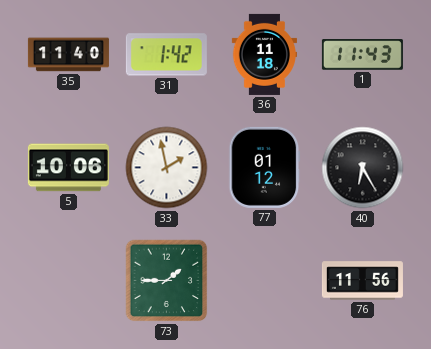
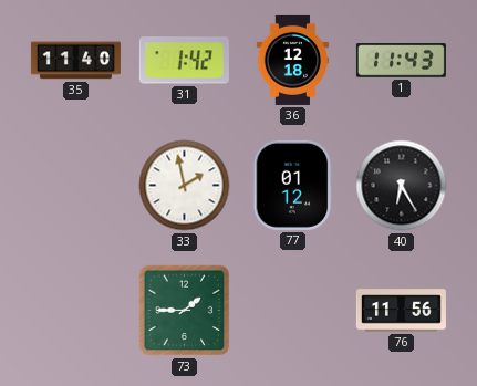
36: 11:18 -> 12:18
5: 10:06 -> none
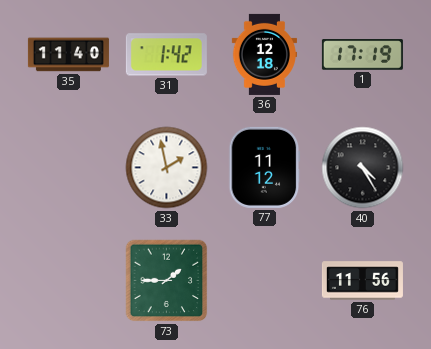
1: 11:43 -> 17:19
77: 01:12 -> 11:12
40: 6:25 -> 4:25
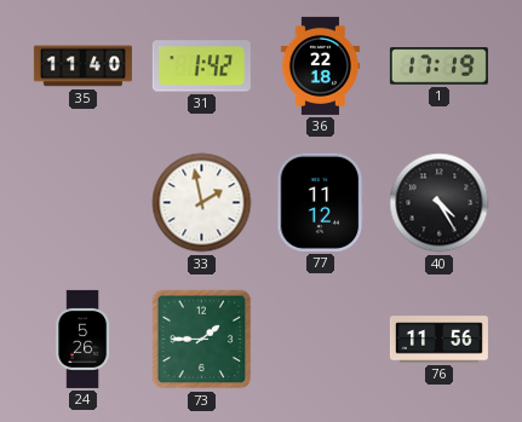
36: 12:18 -> 22:18
24: none -> 5:26
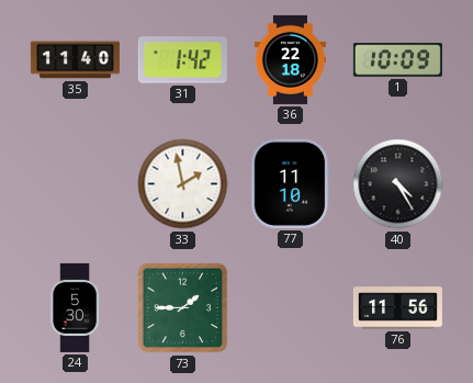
1: 17:19 -> 10:09
77: 11:12 -> 11:10
24: 5:26 -> 5:30
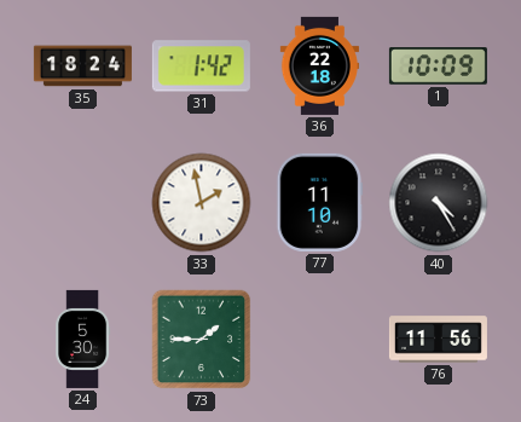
35: 11:40 -> 18:24
